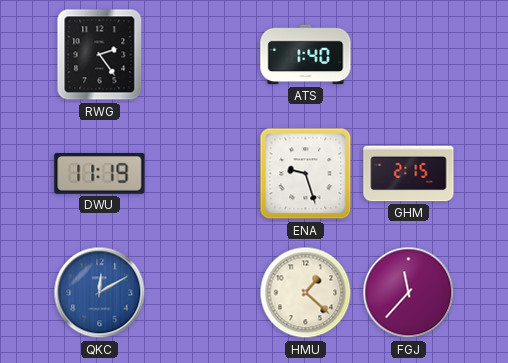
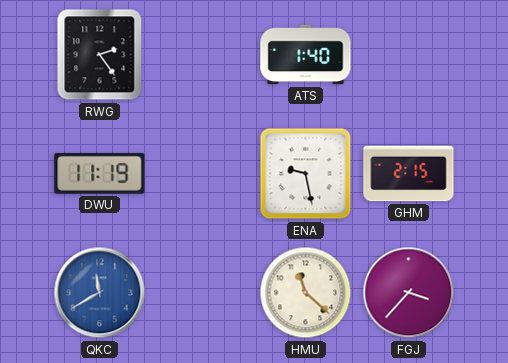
ENA: 9:27 -> 9:28
QKC: 12:10 -> 11:40
HMU: 1:22 -> 11:22
FGJ: 11:37 -> 3:37
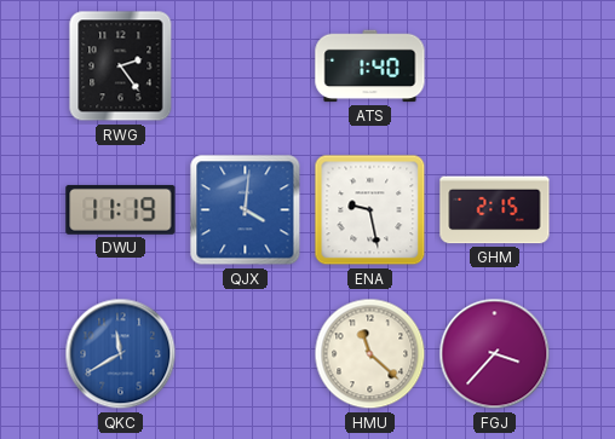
QJX: none -> 4:01
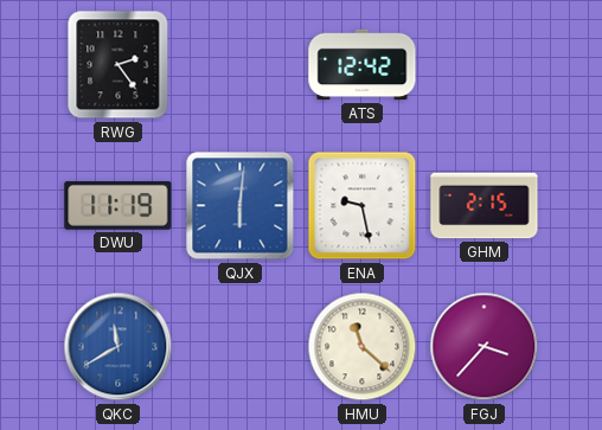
ATS: 1:40 -> 12:42
QJX: 4:01 -> 6:01
